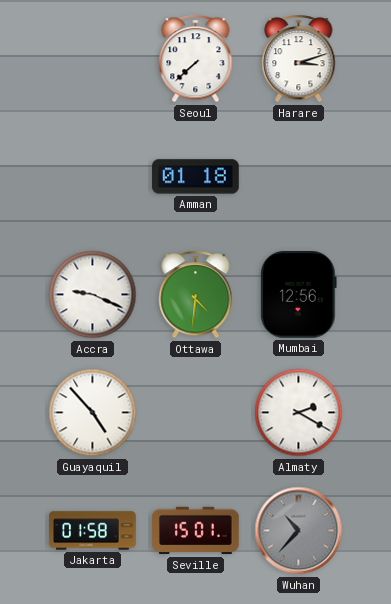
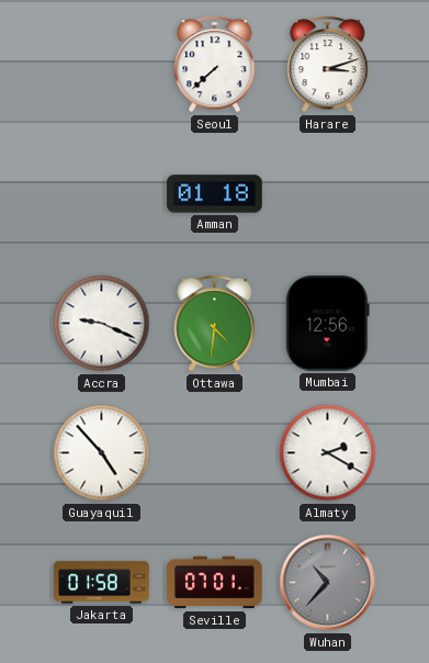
Seville: 15:01 -> 07:01
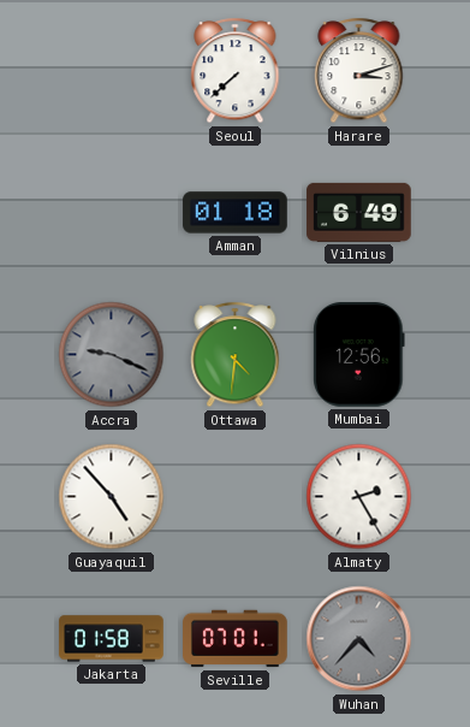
Vilnius: none -> 6:49
Accra dial: white -> grey
Almaty: 2:20 -> 2:25
Wuhan: 10:37 -> 4:37
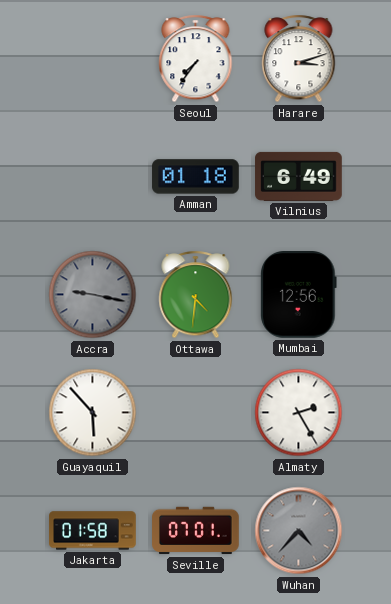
Seoul: 7:38 -> 7:36
Accra: 9:19 -> 9:17
Guayaquil: 4:53 -> 5:53
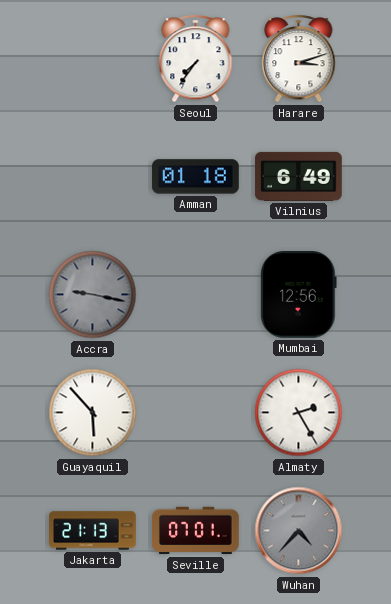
Ottawa: 4:31 -> none
Jakarta: 01:58 -> 21:13
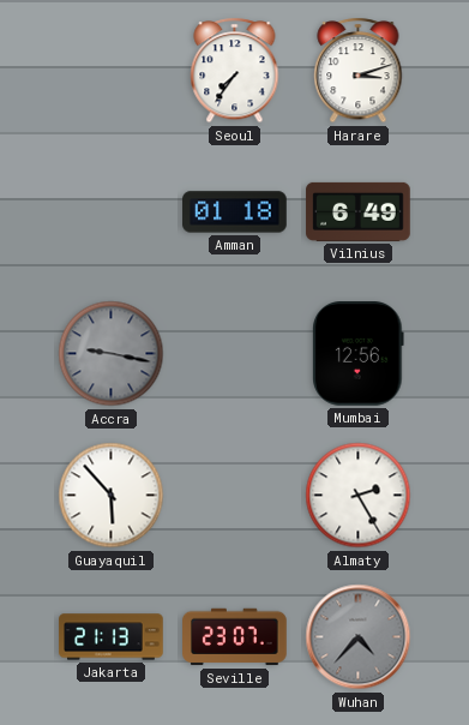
Seville: 07:01 -> 23:07
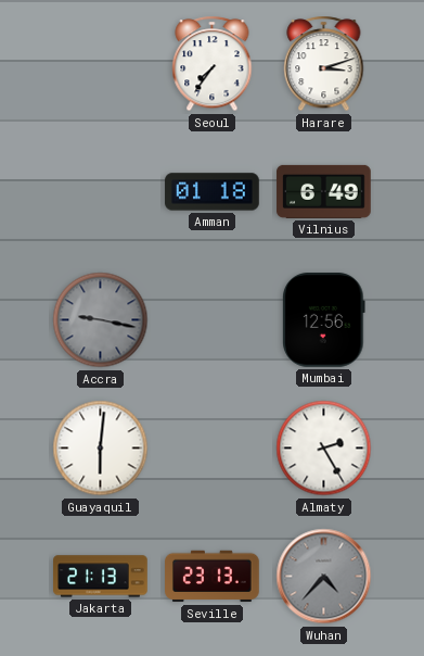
Guayaquil: 5:53 -> 6:01
Seville: 23:07 -> 23:13
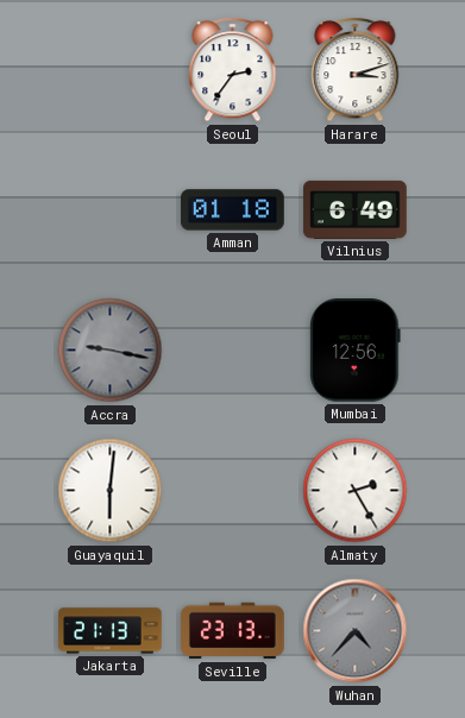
Seoul: 7:36 -> 2:36
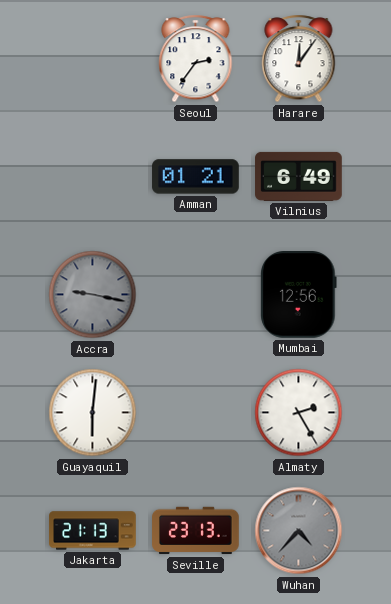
Harare: 3:12 -> 12:06
Amman: 01:18 -> 01:21
